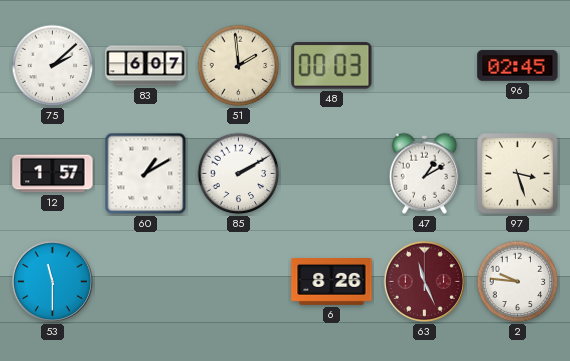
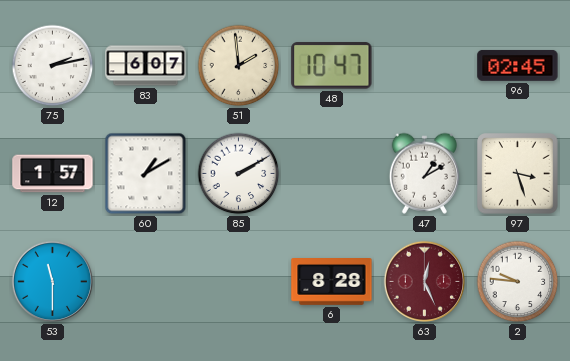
75: 2:08 -> 2:13
48: 00:03 -> 10:47
6: 8:26 -> 8:28
63: 11:26 -> 12:26
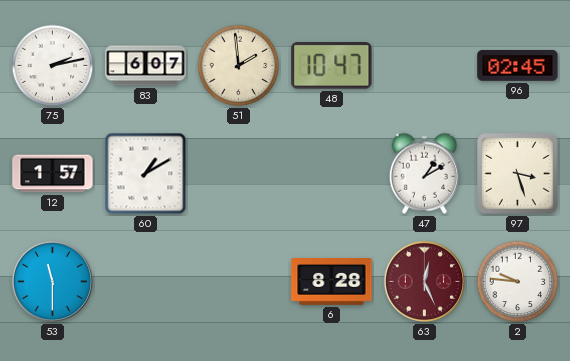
85: 2:10 -> none
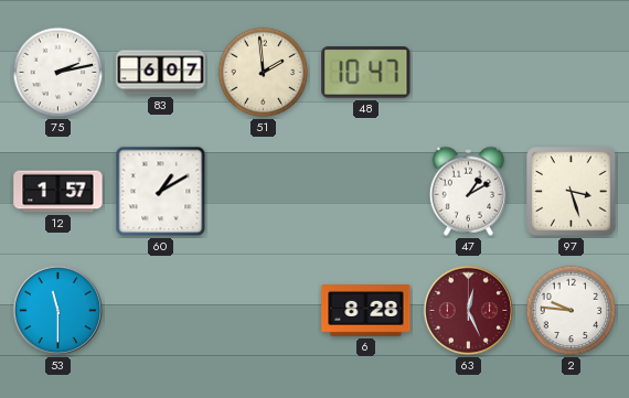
96: 02:45 -> none
